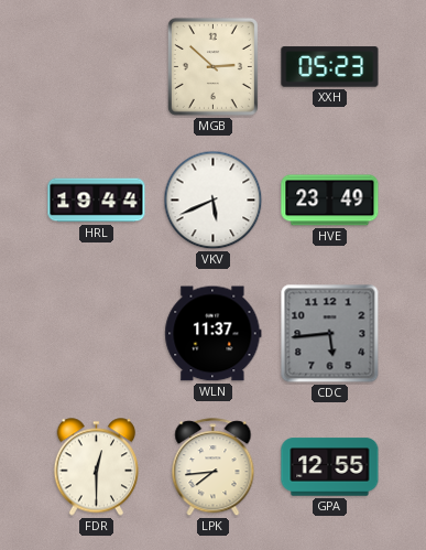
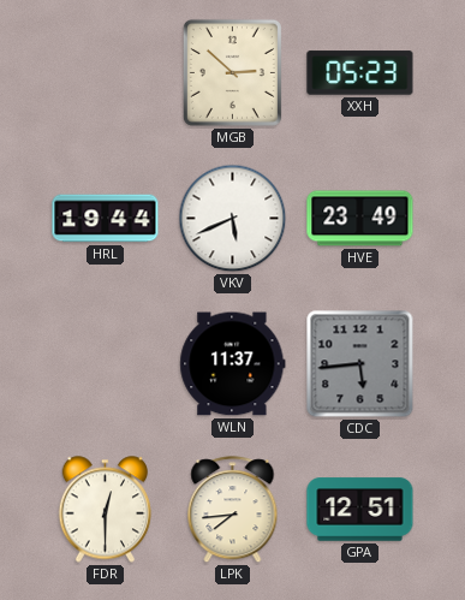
GPA: 12:55 -> 12:51
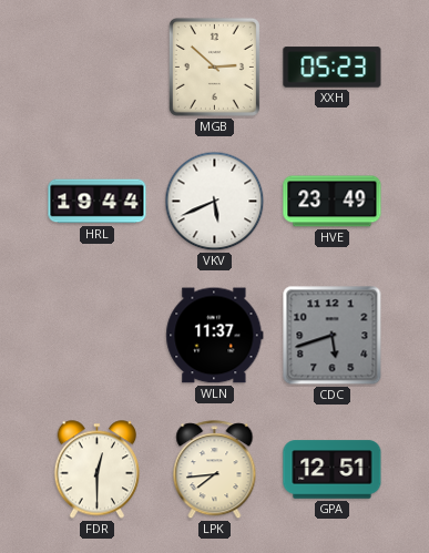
CDC: 5:44 -> 5:42
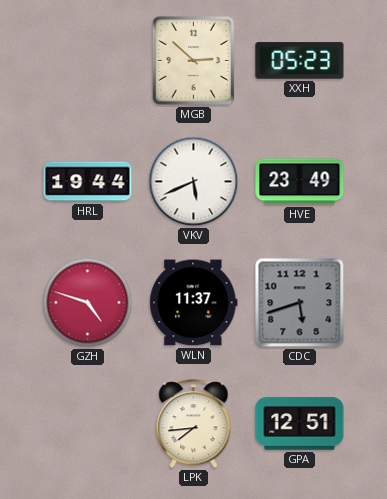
GZH: none -> 4:48
FDR: 12:30 -> none
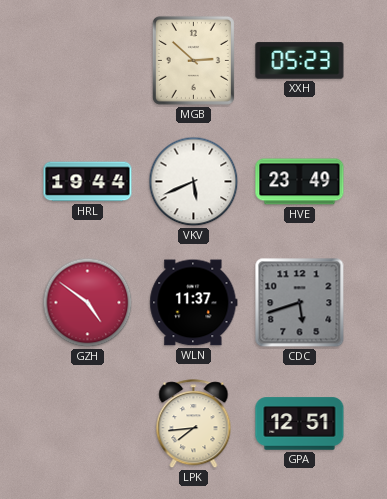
GZH: 4:48 -> 4:51
